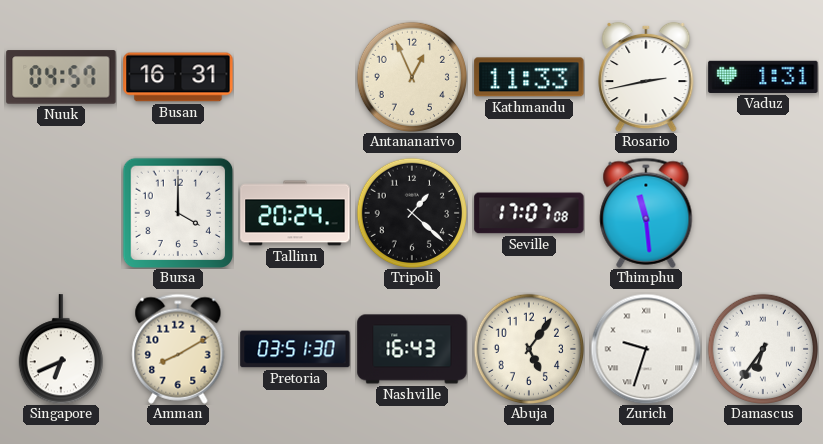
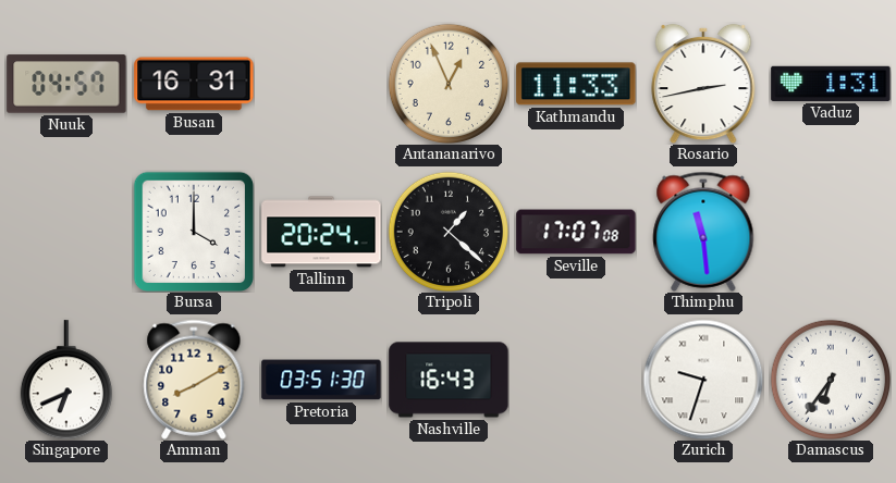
Abuja: 5:06 -> none
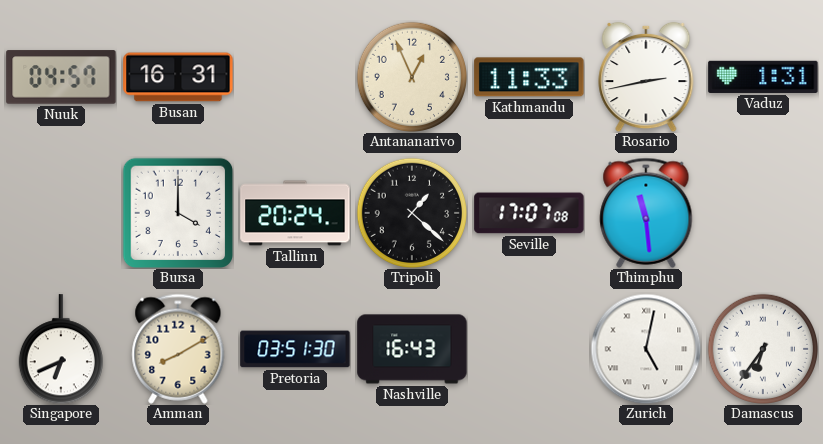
Zurich: 9:33 -> 5:02
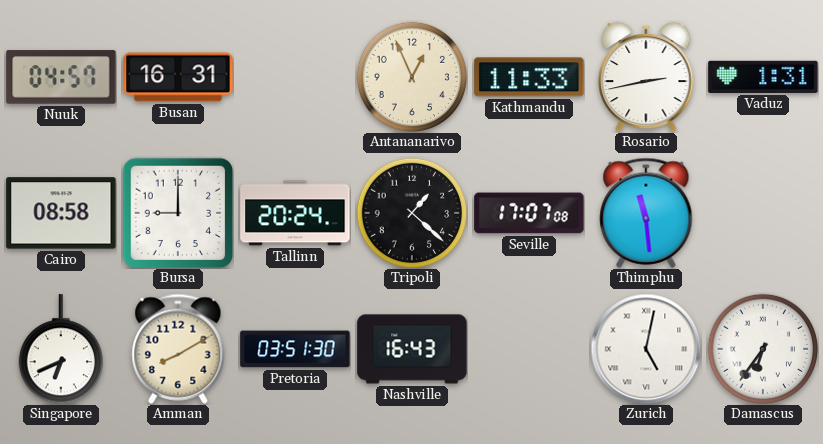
Cairo: none -> 08:58
Bursa: 4:00 -> 9:00
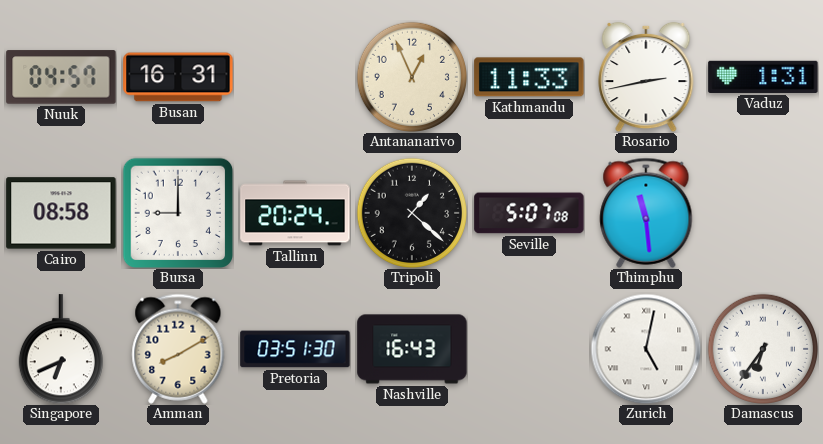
Seville: 17:07 -> 5:07
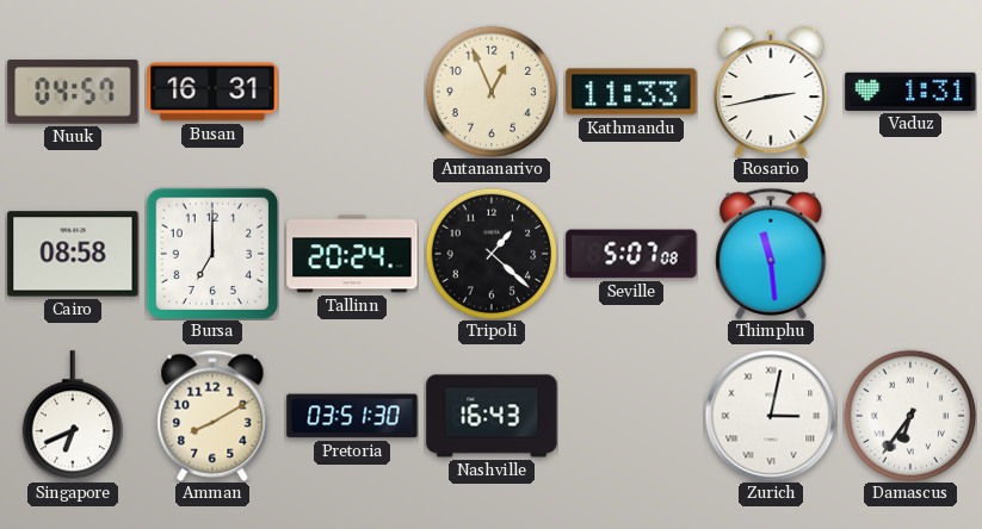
Bursa: 9:00 -> 7:00
Zurich: 5:02 -> 3:02
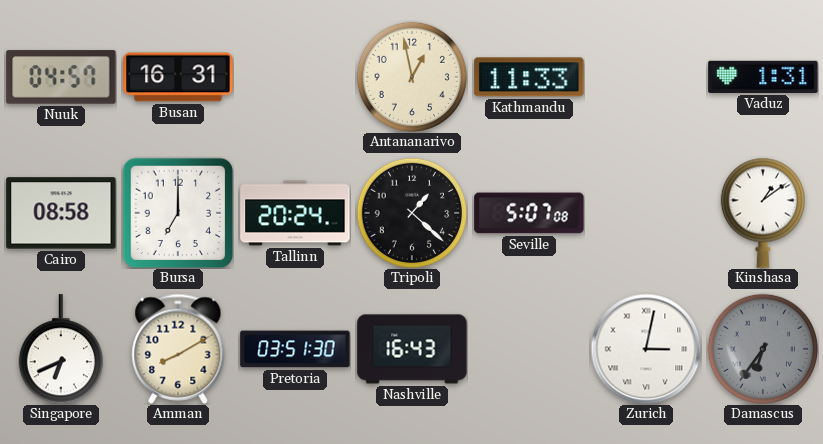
Antananarivo: 12:56 -> 12:58
Rosario: 2:43 -> none
Thimphu: 11:29 -> none
Kinshasa: none -> 1:09
Damascus dial: white -> grey
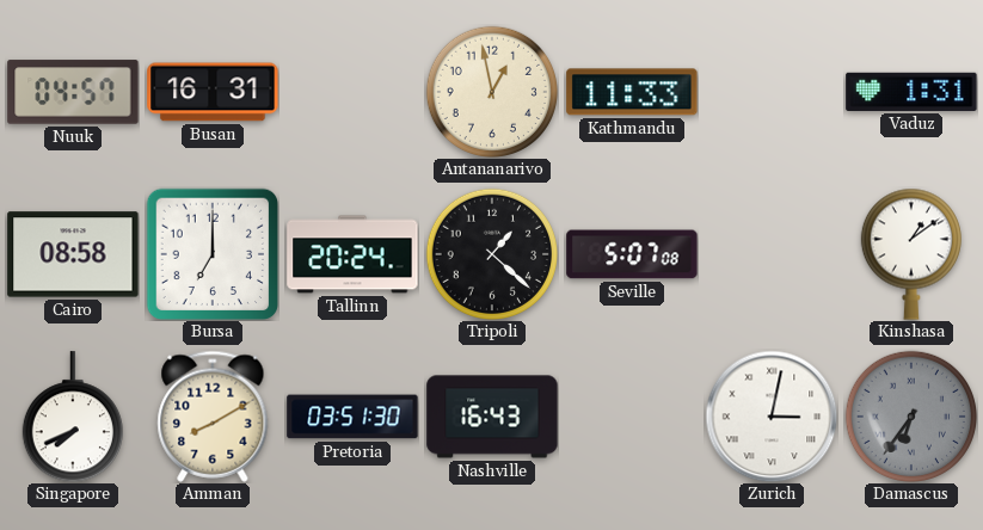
Singapore: 6:41 -> 7:41
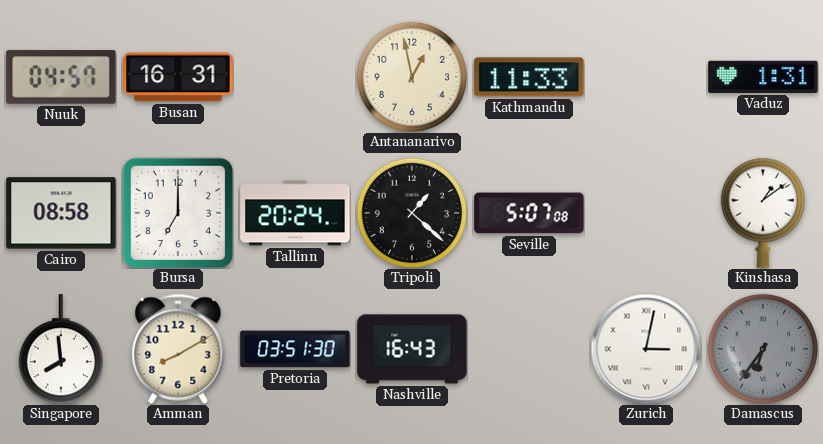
Singapore: 7:41 -> 7:59
